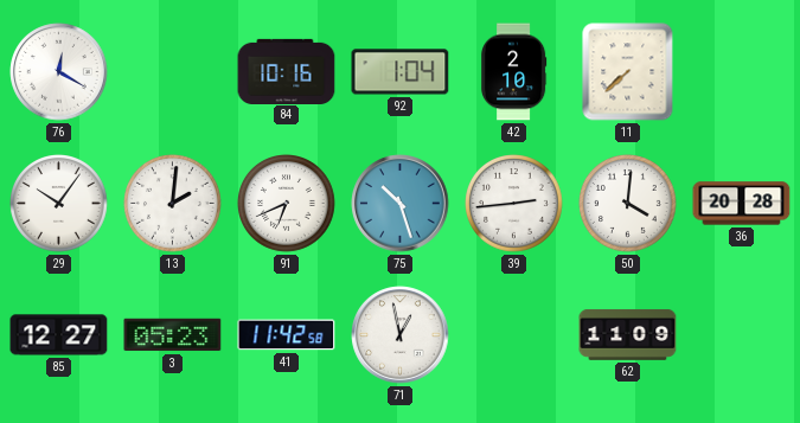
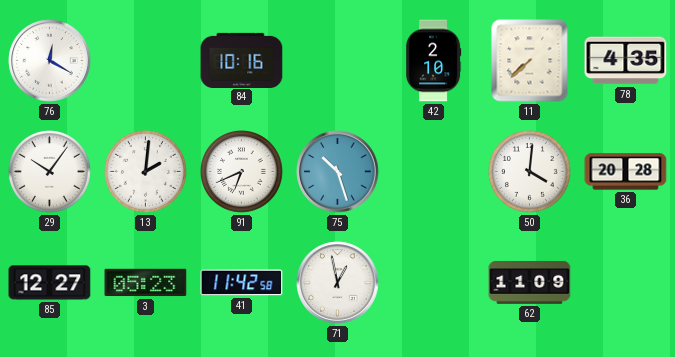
92: 1:04 -> none
78: none -> 4:35
39: 2:44 -> none
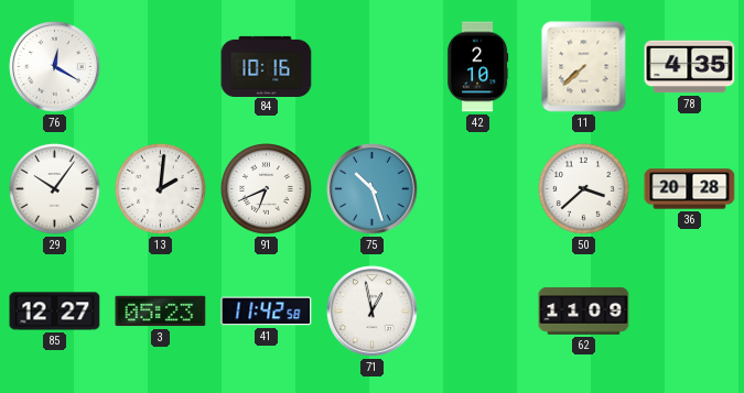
50: 4:01 -> 3:38
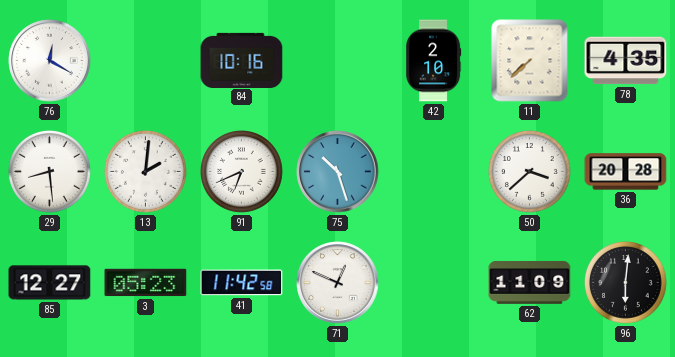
29: 10:06 -> 8:29
71: 12:58 -> 12:49
96: none -> 6:01
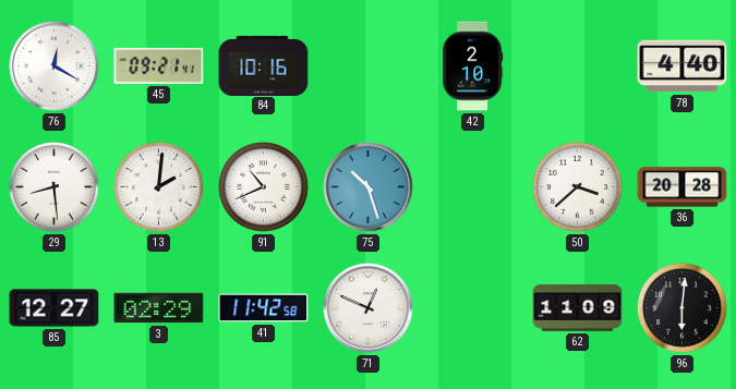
45: none -> 09:21
11: 7:38 -> none
78: 4:35 -> 4:40
91: 6:41 -> 10:41
3: 05:23 -> 02:29
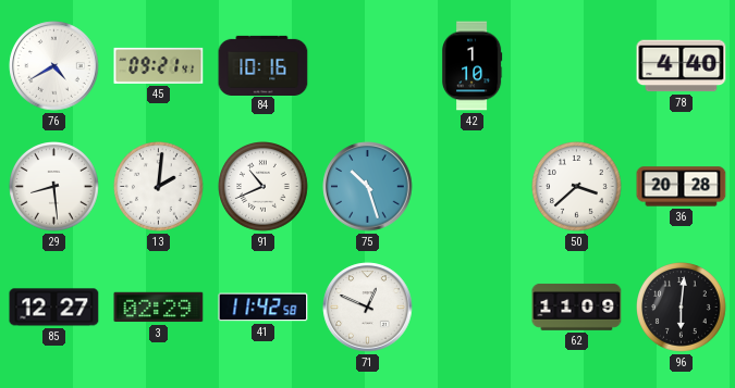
76: 12:20 -> 4:40
42: 2:10 -> 1:10
